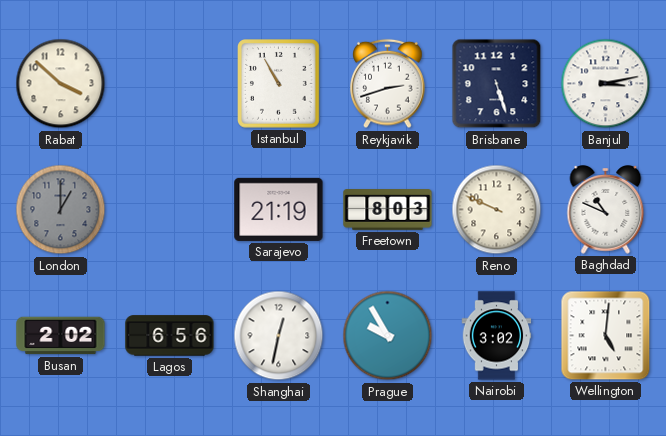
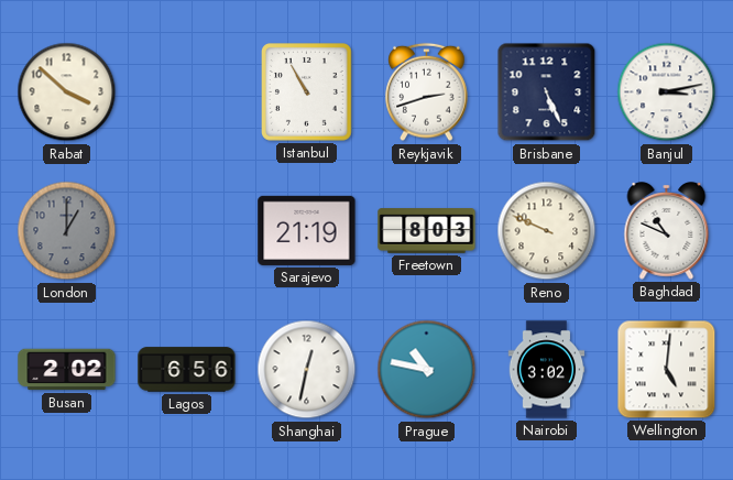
Brisbane: 5:27 -> 5:26
Prague: 9:55 -> 10:47
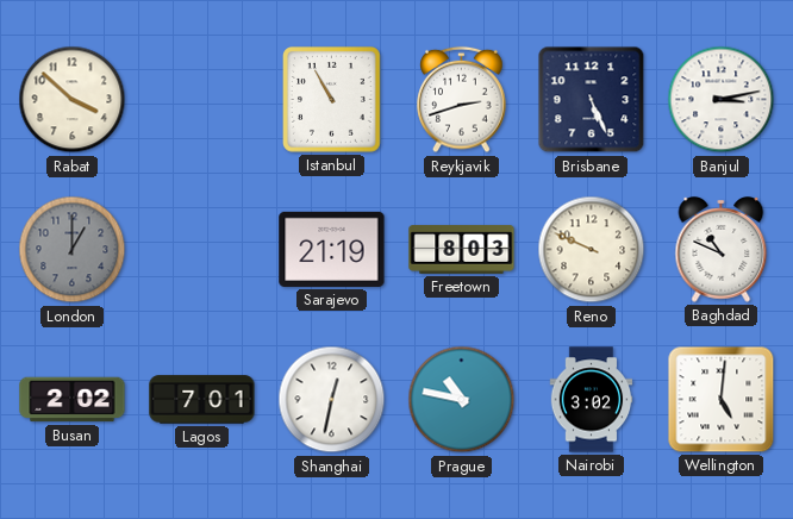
Lagos: 6:56 -> 7:01
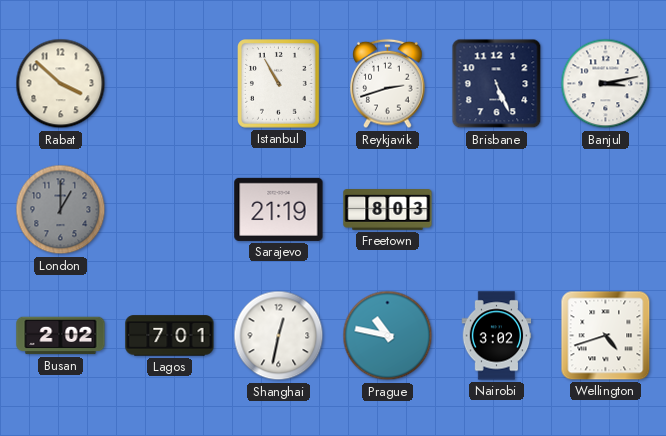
Reno: 9:49 -> none
Baghdad: 10:49 -> none
Wellington: 5:01 -> 4:42
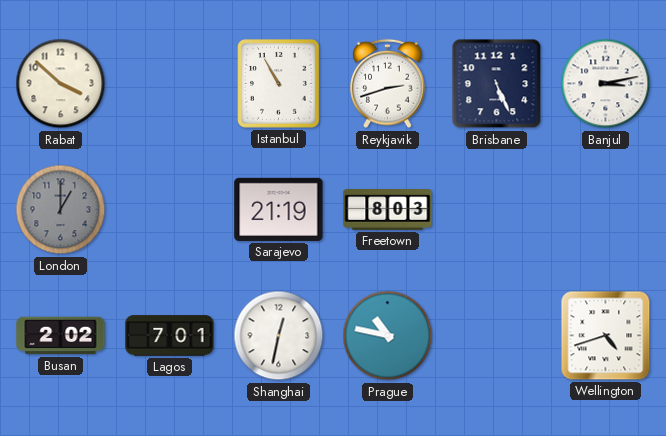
Nairobi: 3:02 -> none
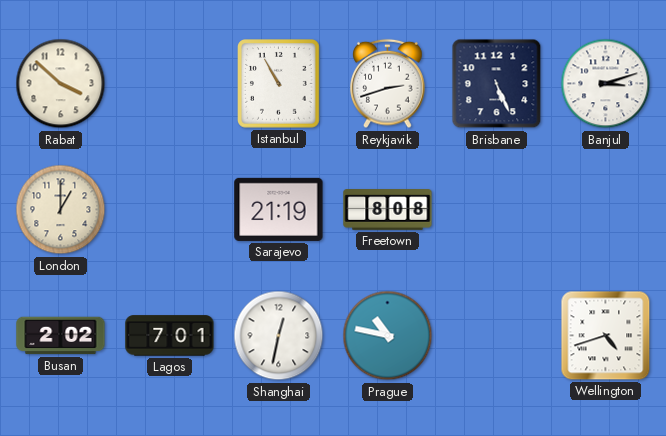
Banjul: 3:13 -> 3:12
London dial: grey -> cream
Freetown: 8:03 -> 8:08
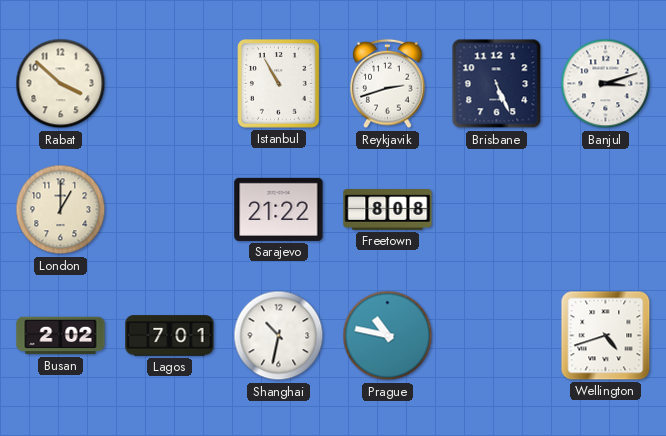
Sarajevo: 21:19 -> 21:22
Shanghai: 12:32 -> 10:32
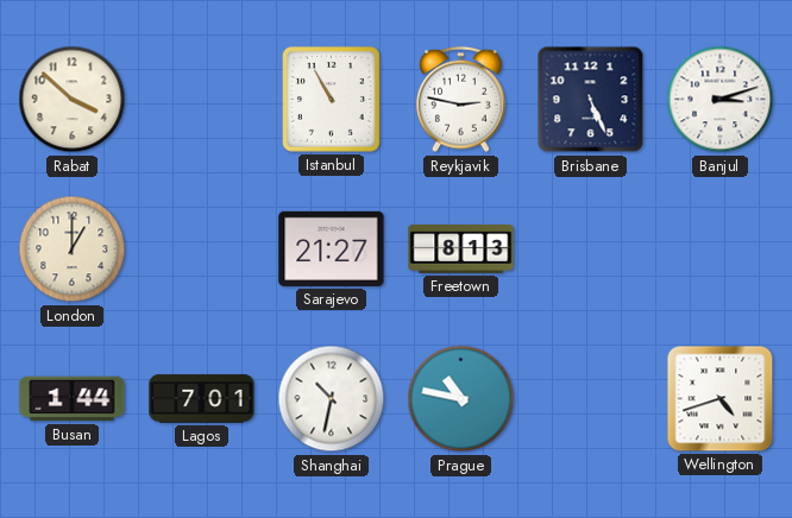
Reykjavik: 2:42 -> 2:47
Sarajevo: 21:22 -> 21:27
Freetown: 8:08 -> 8:13
Busan: 2:02 -> 1:44
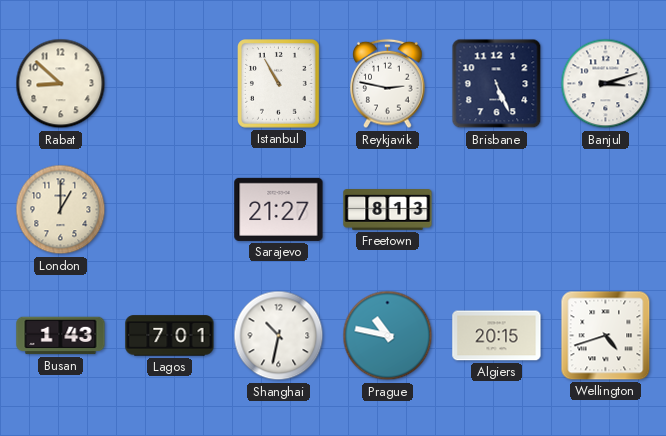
Rabat: 3:52 -> 8:52
Busan: 1:44 -> 1:43
Algiers: none -> 20:15
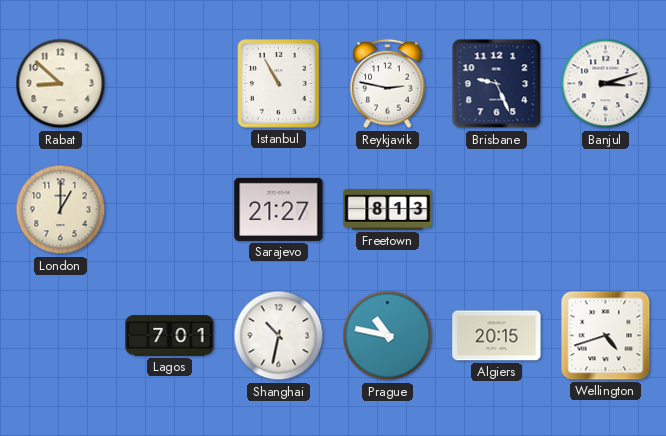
Brisbane: 5:26 -> 9:26
Busan: 1:43 -> none
